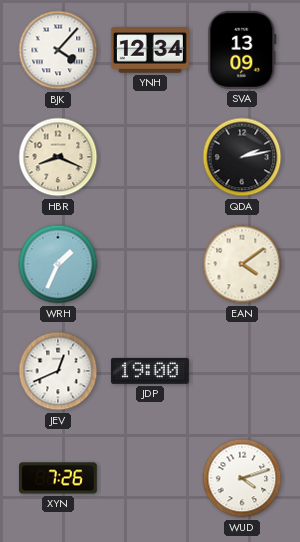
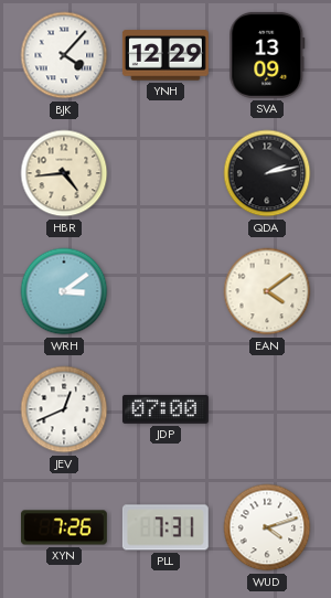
YNH: 12:34 -> 12:29
HBR: 8:19 -> 4:44
WRH: 1:34 -> 3:09
JDP: 19:00 -> 07:00
PLL: none -> 7:31
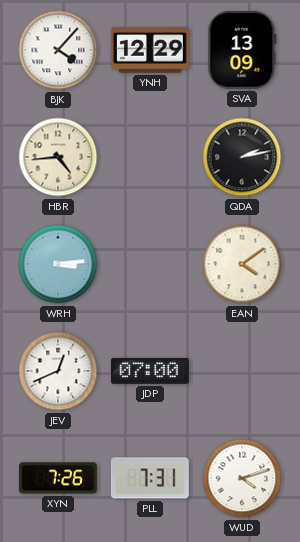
WRH: 3:09 -> 3:14
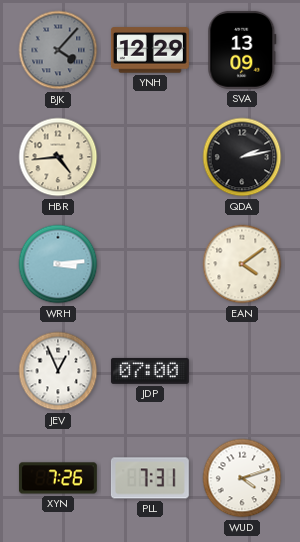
BJK dial: white -> grey
JEV: 12:41 -> 12:56
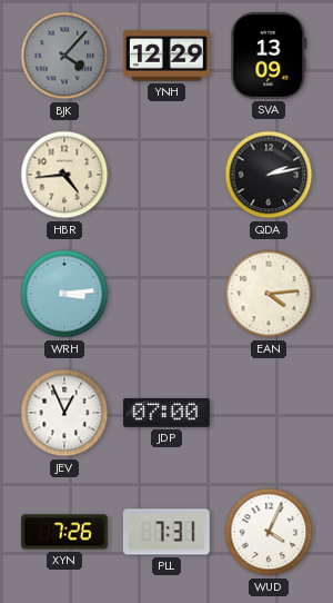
EAN: 4:09 -> 4:14
WUD: 4:12 -> 4:04
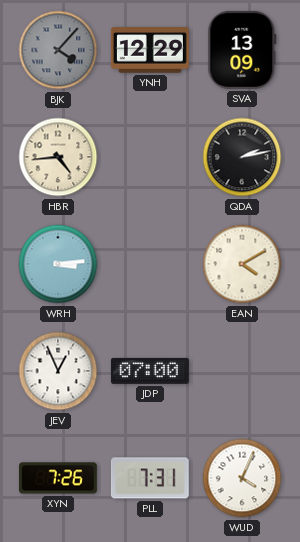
EAN: 4:14 -> 4:10
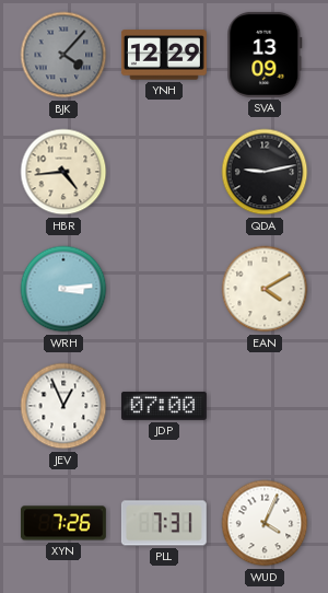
QDA: 2:13 -> 9:13
